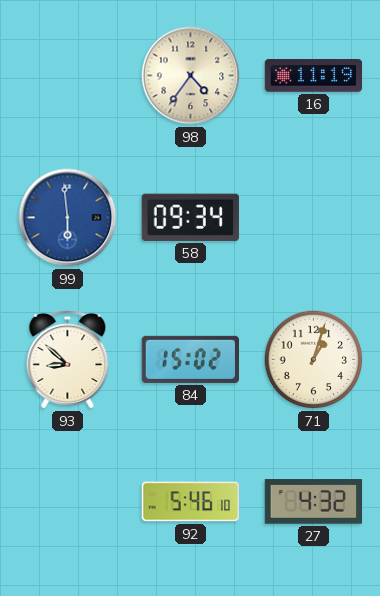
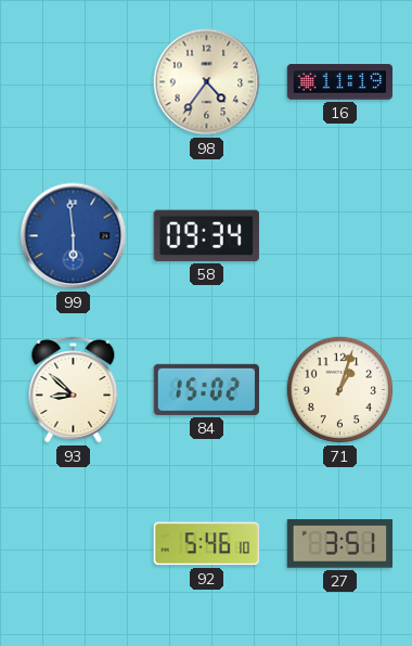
27: 4:32 -> 3:51
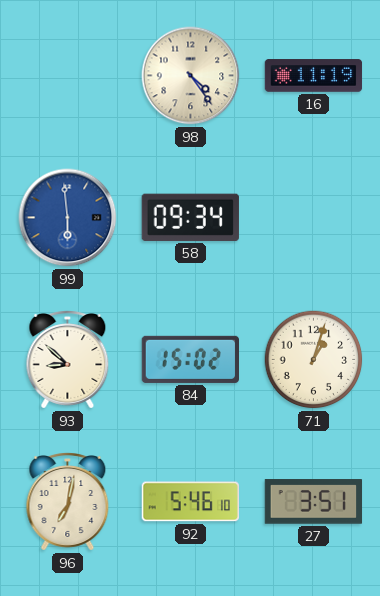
98: 4:36 -> 4:24
96: none -> 7:02
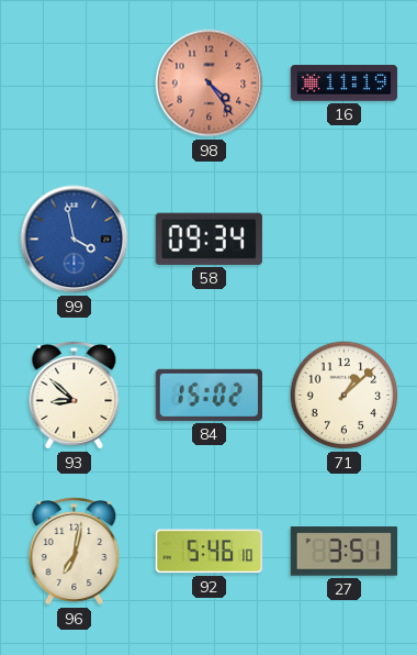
98 dial: cream -> salmon
99: 5:59 -> 3:58
71: 1:03 -> 1:08
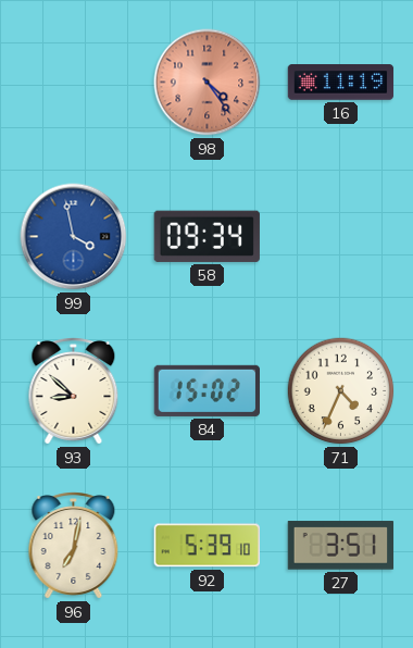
71: 1:08 -> 4:34
92: 5:46 -> 5:39
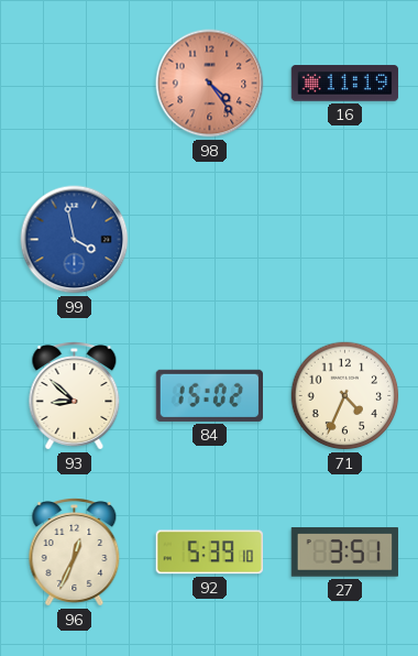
58: 09:34 -> none
96: 7:02 -> 12:34
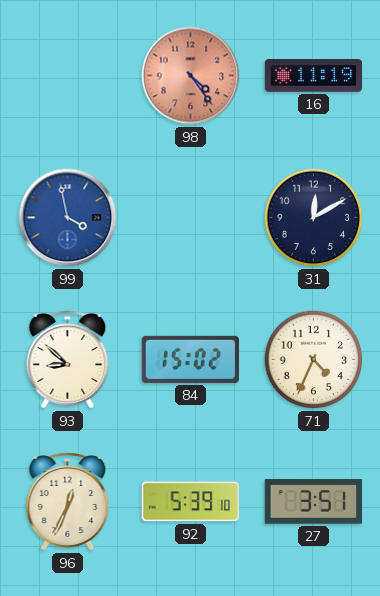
31: none -> 12:10
